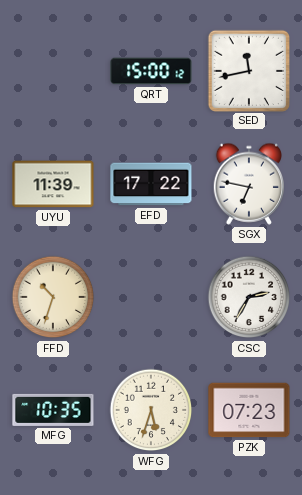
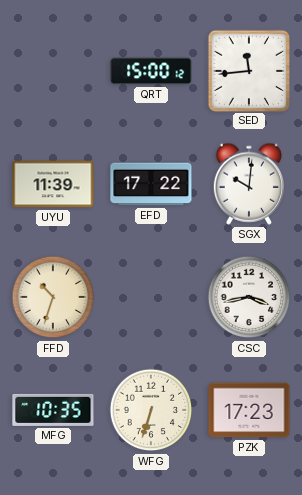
SED: 11:43 -> 11:44
SGX: 6:47 -> 10:01
CSC: 2:35 -> 3:43
WFG: 5:33 -> 6:33
PZK: 07:23 -> 17:23
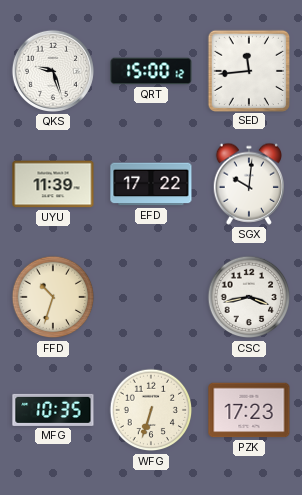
QKS: none -> 9:27
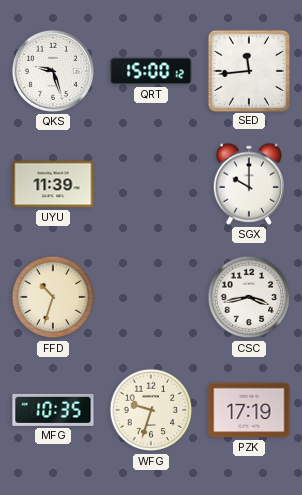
EFD: 17:22 -> none
SGX: 10:01 -> 10:00
WFG: 6:33 -> 9:33
PZK: 17:23 -> 17:19
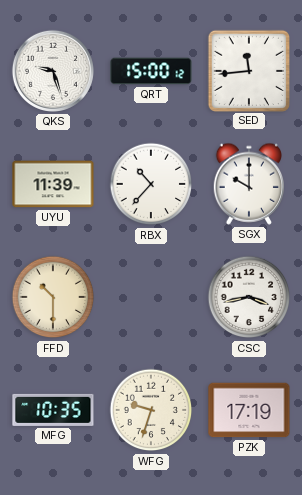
RBX: none -> 10:37
FFD: 10:33 -> 10:30
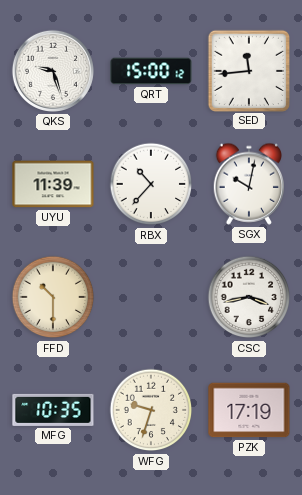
SGX: 10:00 -> 10:02
